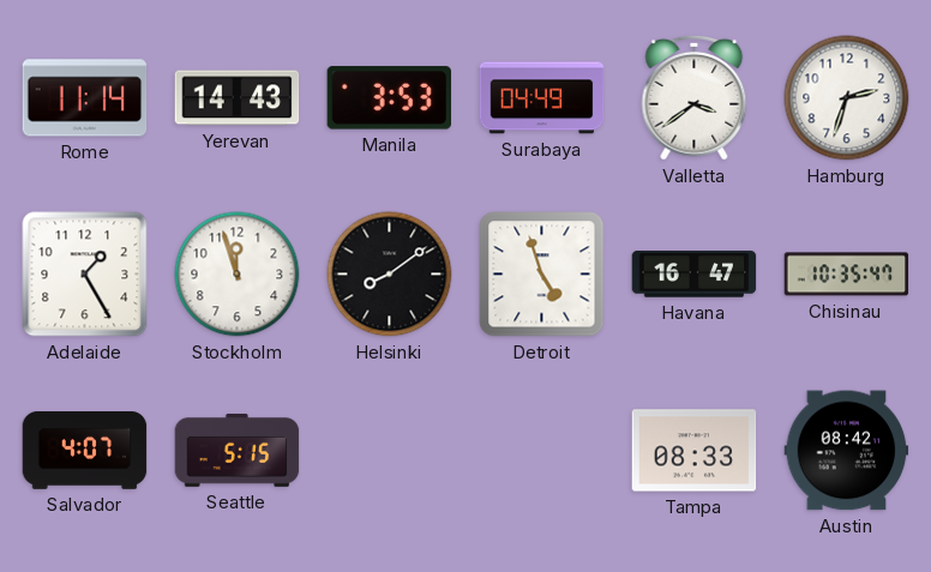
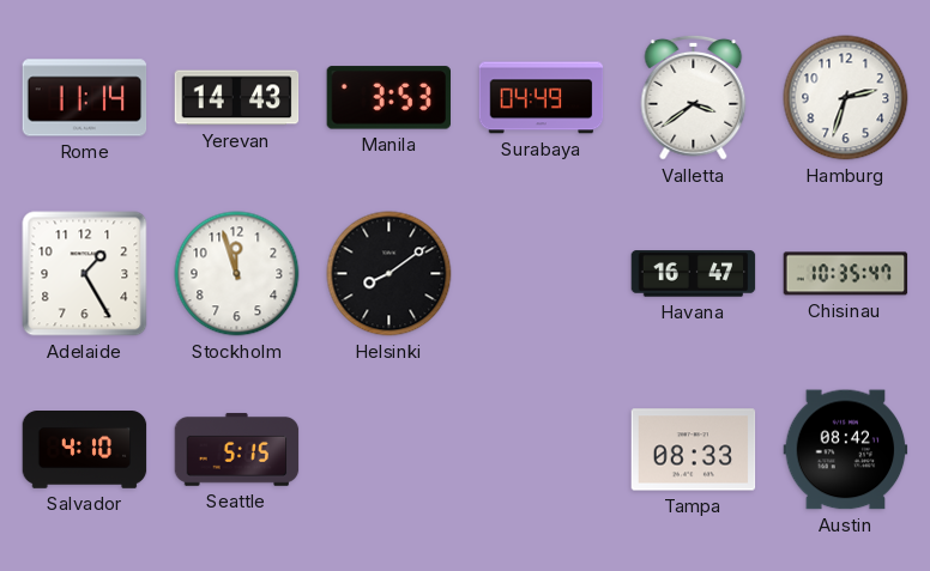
Detroit: 4:57 -> none
Salvador: 4:07 -> 4:10
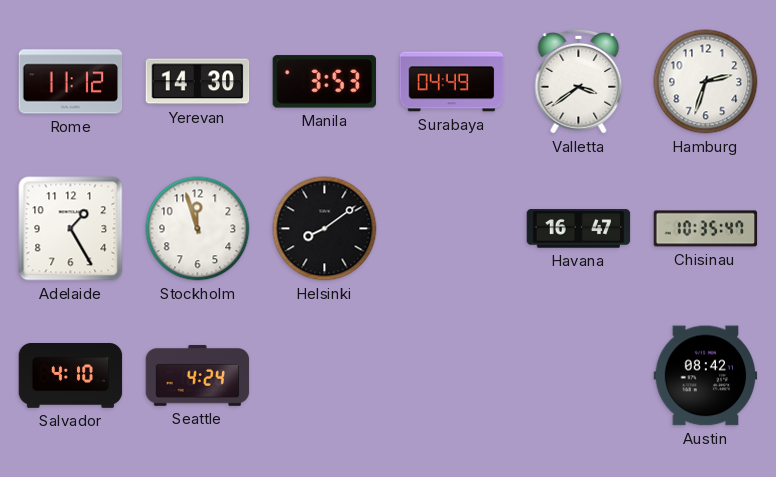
Rome: 11:14 -> 11:12
Yerevan: 14:43 -> 14:30
Seattle: 5:15 -> 4:24
Tampa: 08:33 -> none
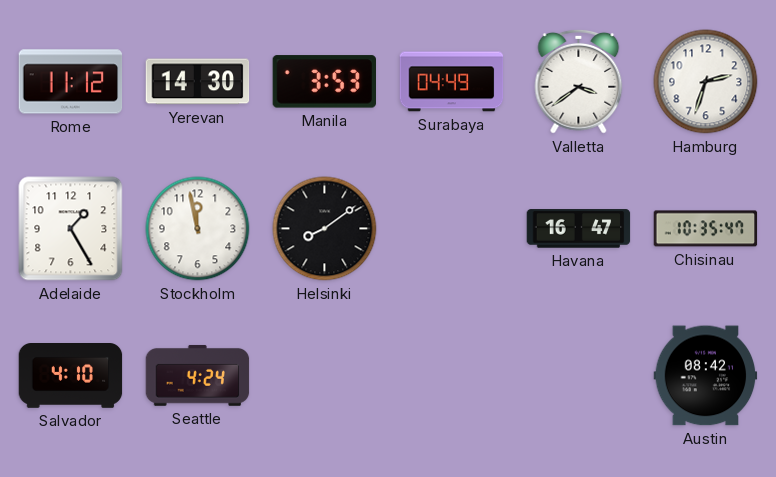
Stockholm: 11:57 -> 11:58
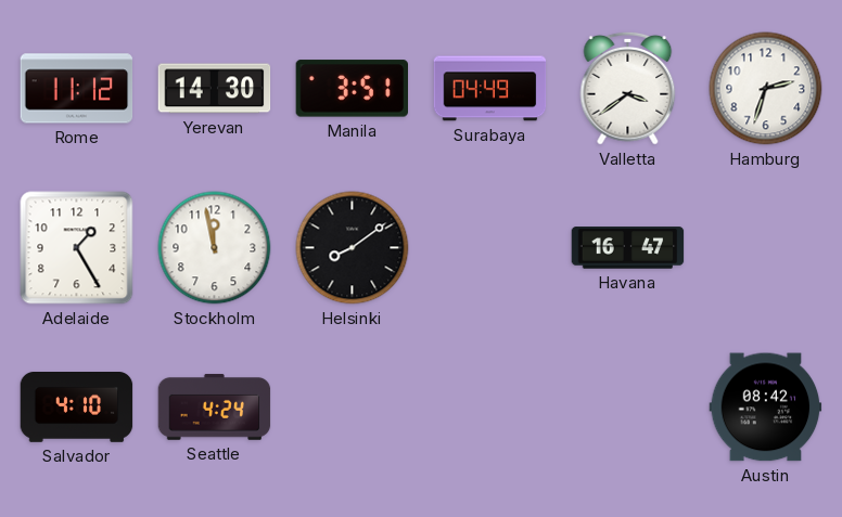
Manila: 3:53 -> 3:51
Chisinau: 10:35 -> none
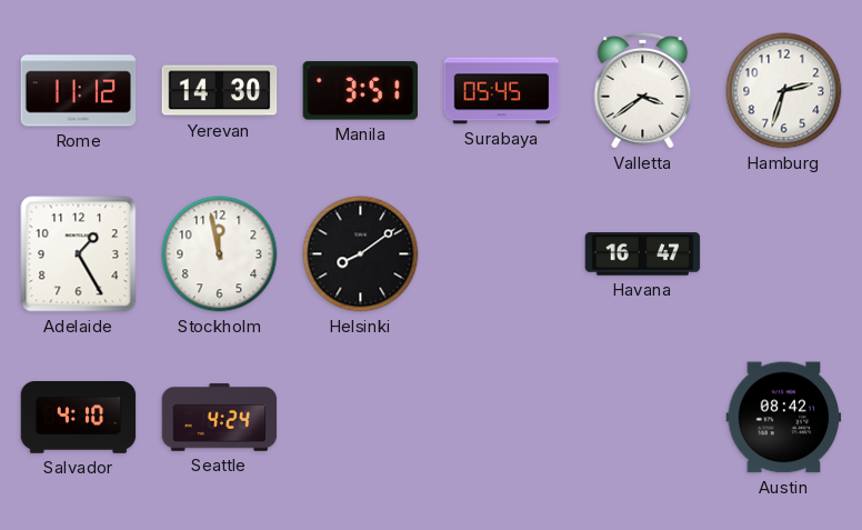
Surabaya: 04:49 -> 05:45
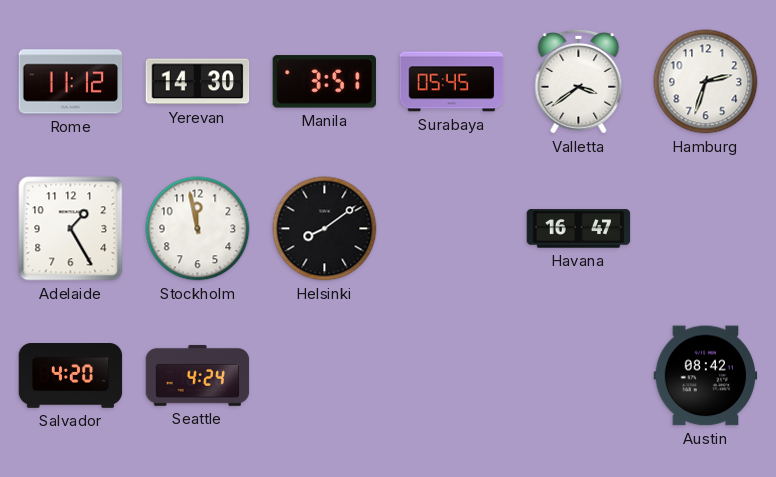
Salvador: 4:10 -> 4:20
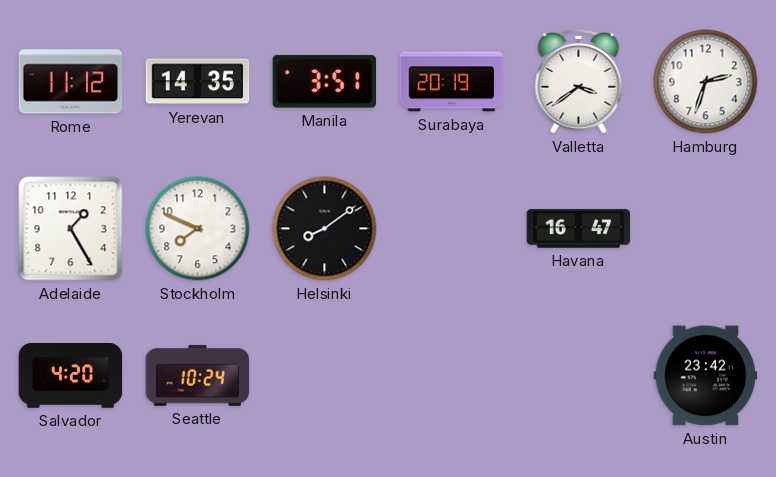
Yerevan: 14:30 -> 14:35
Surabaya: 05:45 -> 20:19
Stockholm: 11:58 -> 7:49
Seattle: 4:24 -> 10:24
Austin: 08:42 -> 23:42
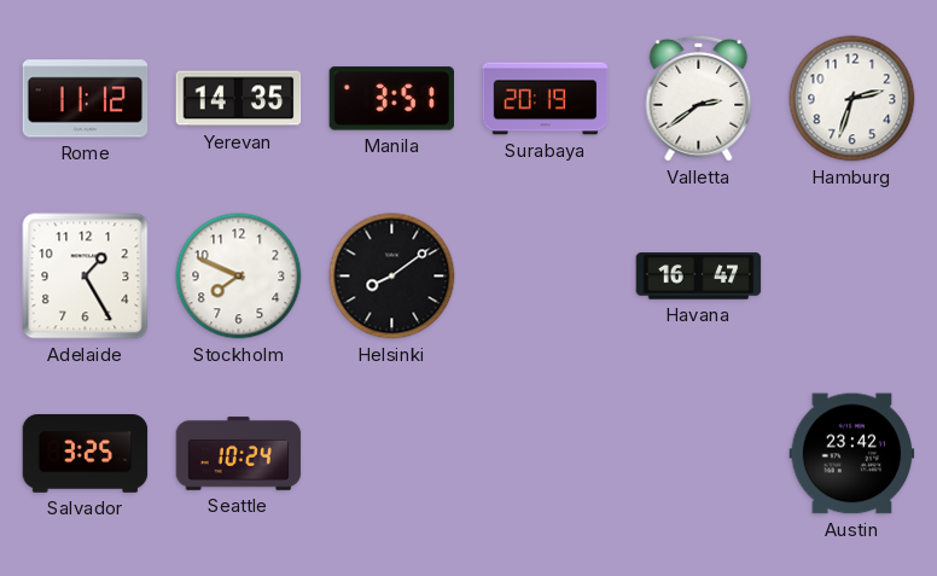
Valletta: 3:39 -> 2:39
Salvador: 4:20 -> 3:25
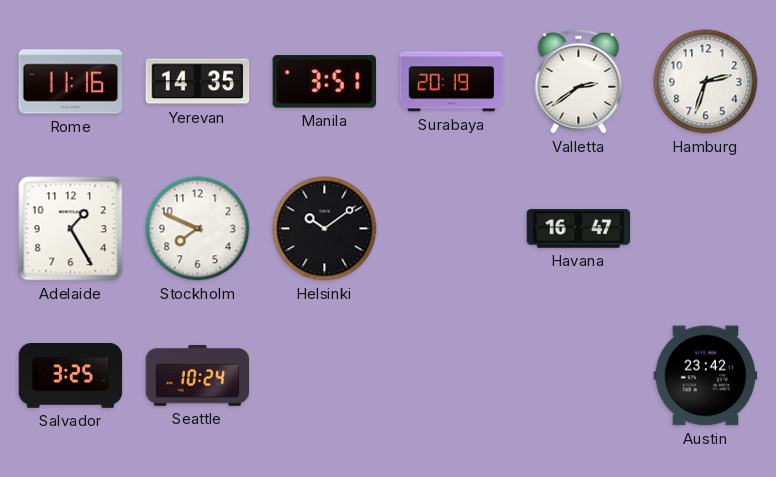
Rome: 11:12 -> 11:16
Helsinki: 8:09 -> 10:09
